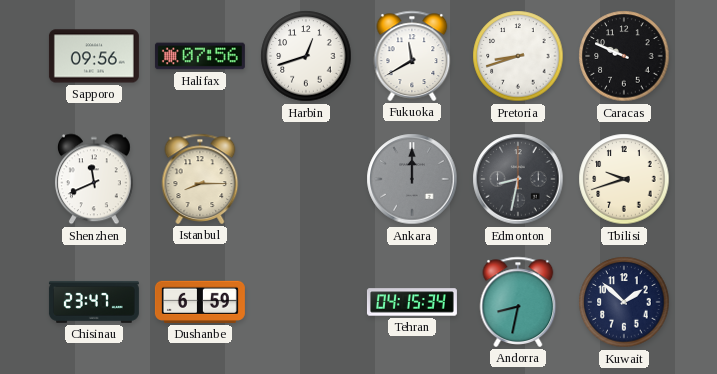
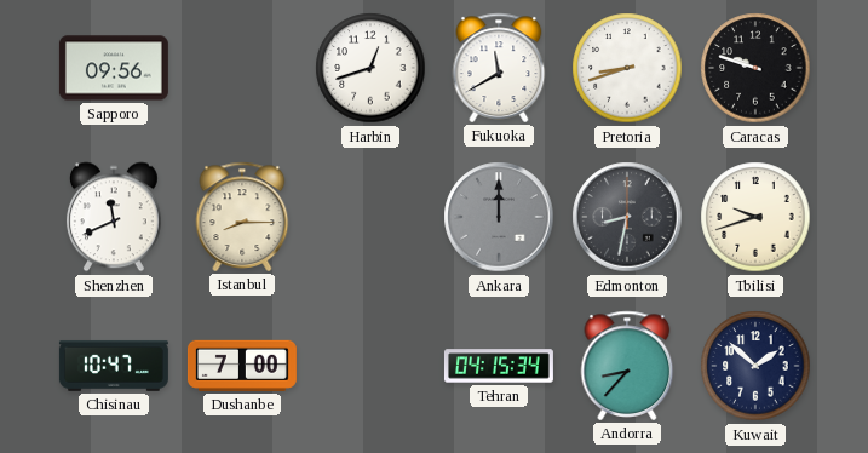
Halifax: 07:56 -> none
Caracas: 9:49 -> 9:48
Chisinau: 23:47 -> 10:47
Dushanbe: 6:59 -> 7:00
Andorra: 8:32 -> 8:37
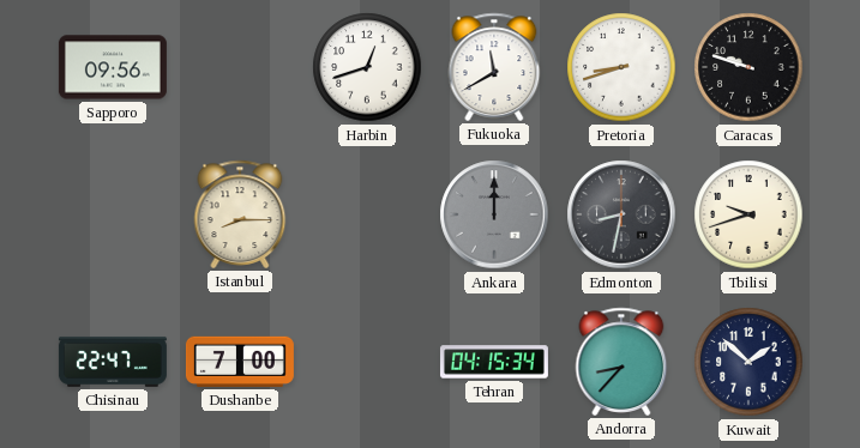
Shenzhen: 11:41 -> none
Chisinau: 10:47 -> 22:47
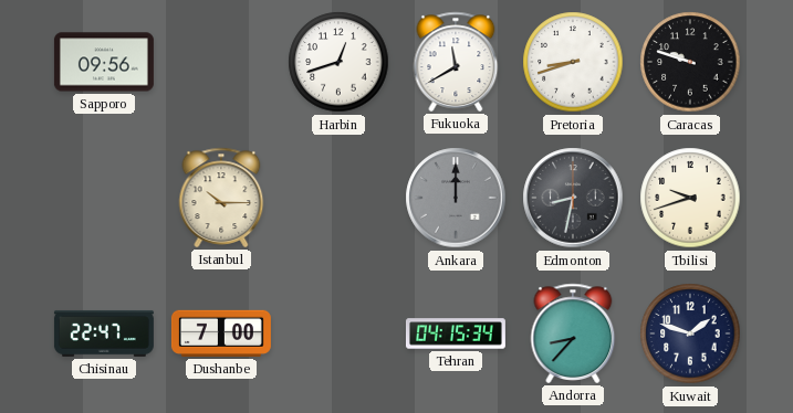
Istanbul: 8:15 -> 10:15
Kuwait: 1:52 -> 1:48
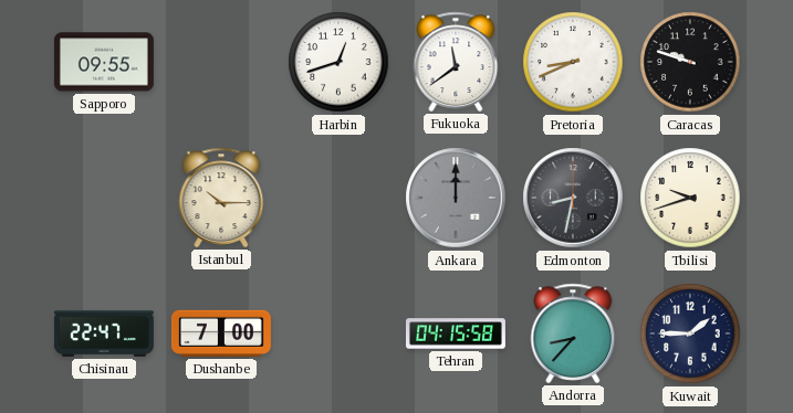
Sapporo: 09:56 -> 09:55
Fukuoka: 11:40 -> 11:39
Pretoria: 8:42 -> 8:41
Tehran: 04:15:34 -> 04:15:58
Kuwait: 1:48 -> 1:45
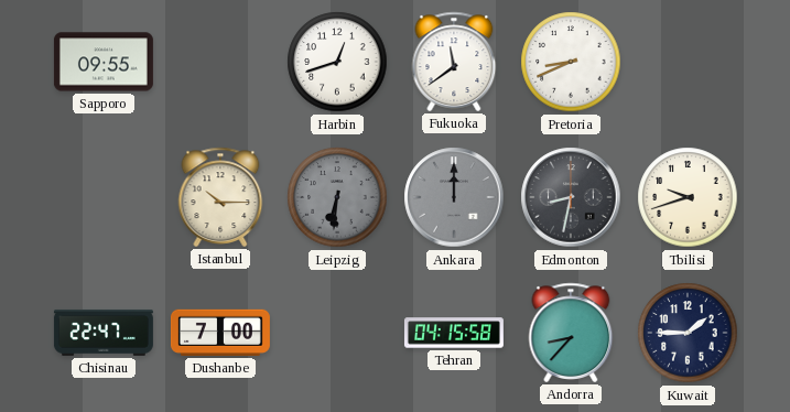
Caracas: 9:48 -> none
Leipzig: none -> 6:31
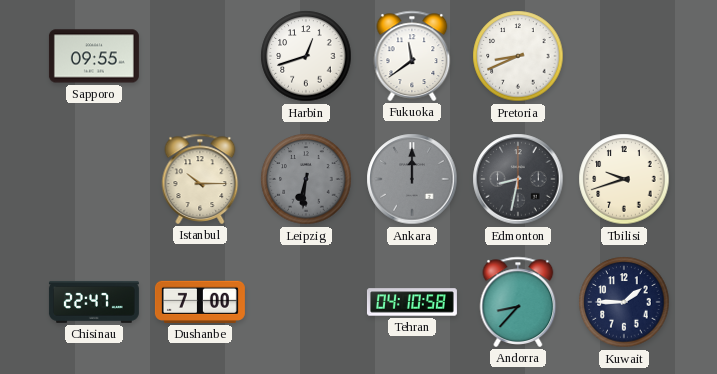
Tehran: 04:15 -> 04:10
